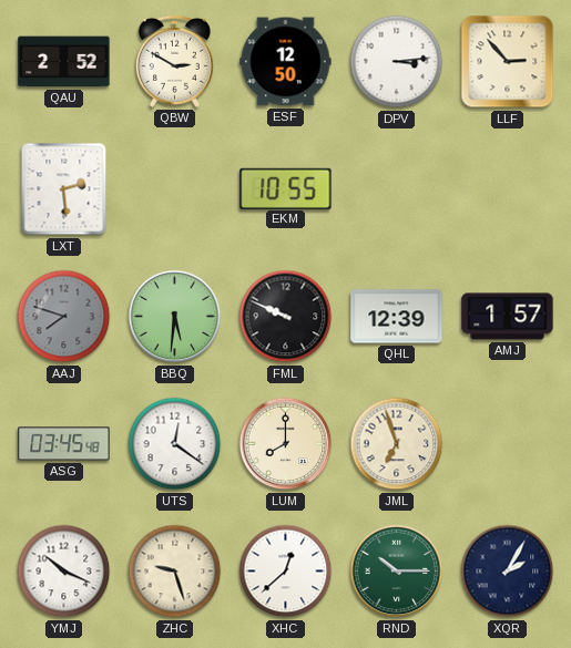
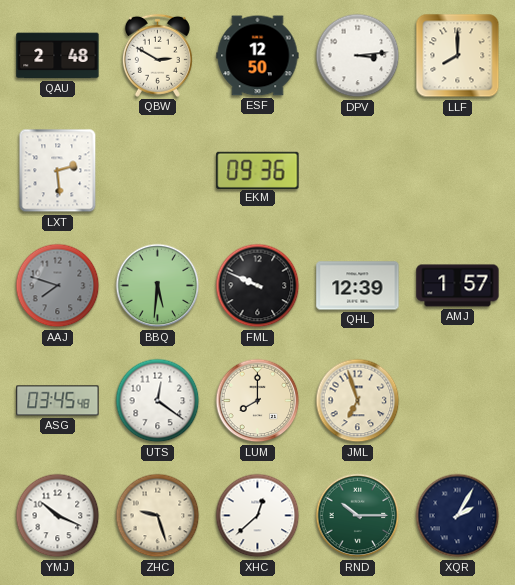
QAU: 2:52 -> 2:48
LLF: 2:53 -> 8:00
EKM: 10:55 -> 09:36
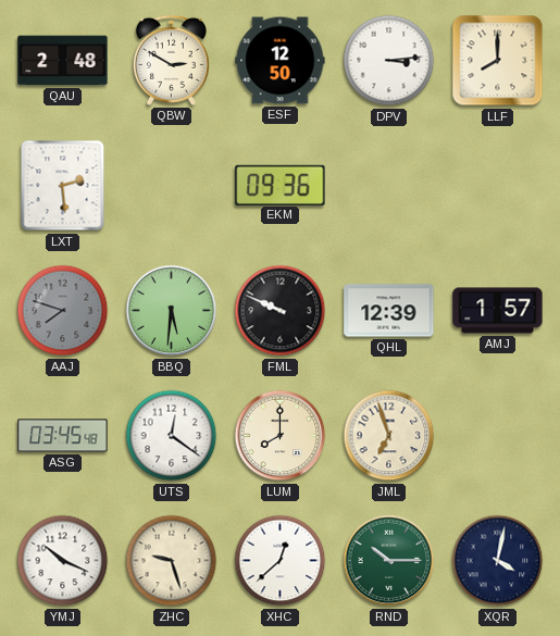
XQR: 2:05 -> 4:02
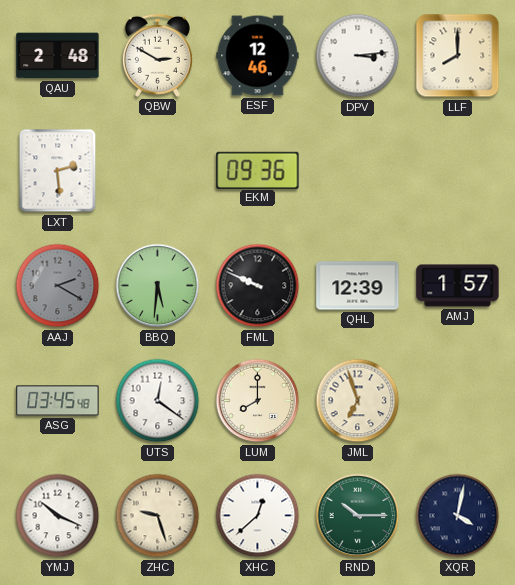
ESF: 12:50 -> 12:46
AAJ: 7:48 -> 2:20
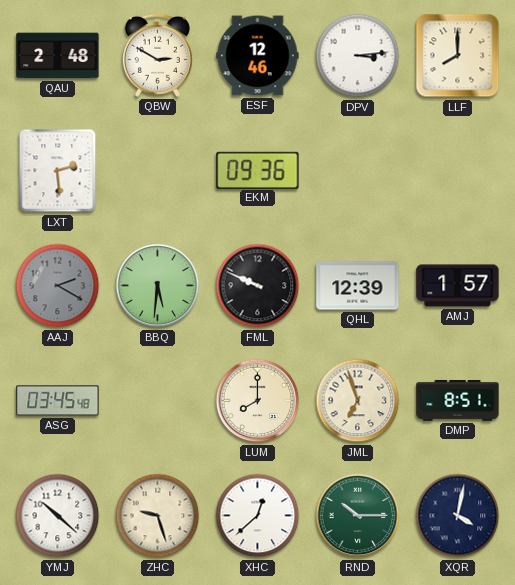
UTS: 12:21 -> none
DMP: none -> 8:51
YMJ: 10:19 -> 10:22
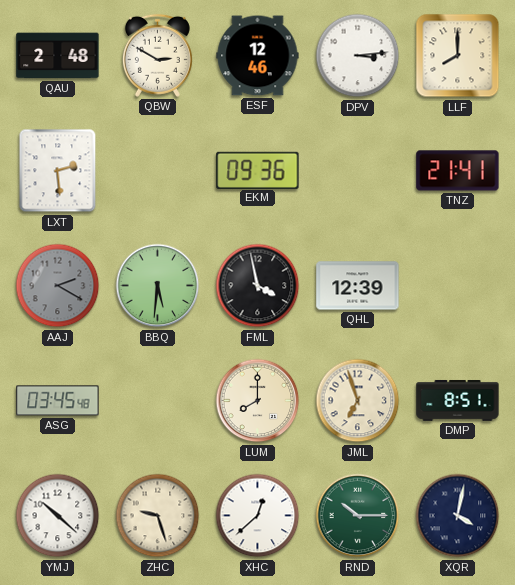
TNZ: none -> 21:41
FML: 9:49 -> 3:58
AMJ: 1:57 -> none
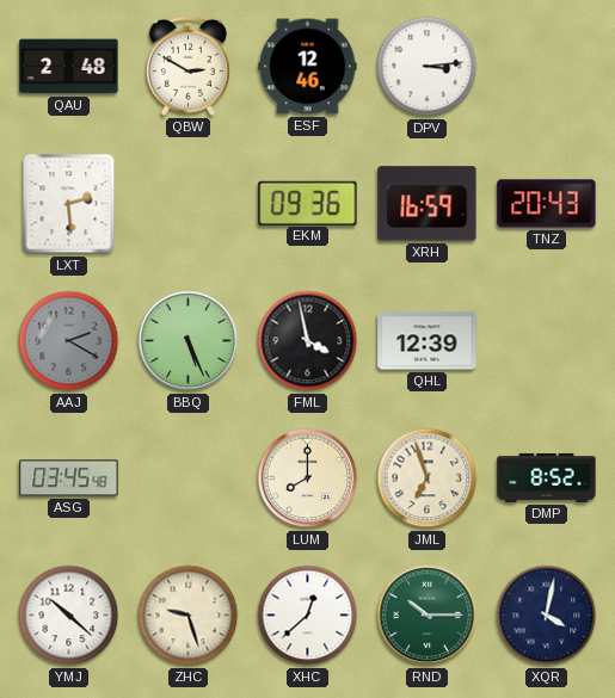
LLF: 8:00 -> none
XRH: none -> 16:59
TNZ: 21:41 -> 20:43
BBQ: 5:31 -> 5:26
DMP: 8:51 -> 8:52
